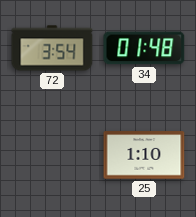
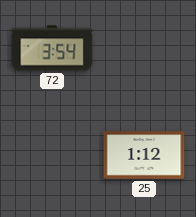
34: 01:48 -> none
25: 1:10 -> 1:12
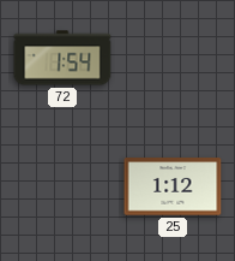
72: 3:54 -> 1:54
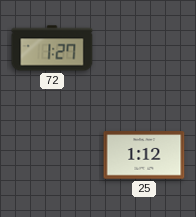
72: 1:54 -> 1:27
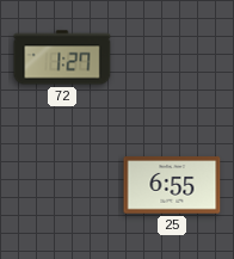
25: 1:12 -> 6:55
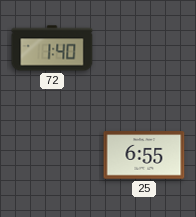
72: 1:27 -> 1:40
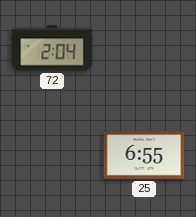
72: 1:40 -> 2:04
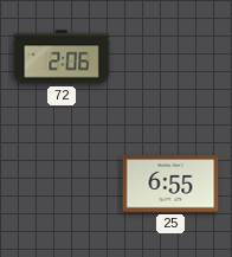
72: 2:04 -> 2:06
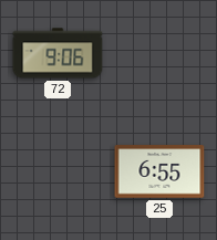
72: 2:06 -> 9:06
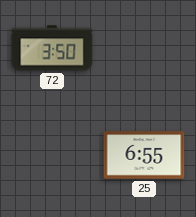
72: 9:06 -> 3:50
